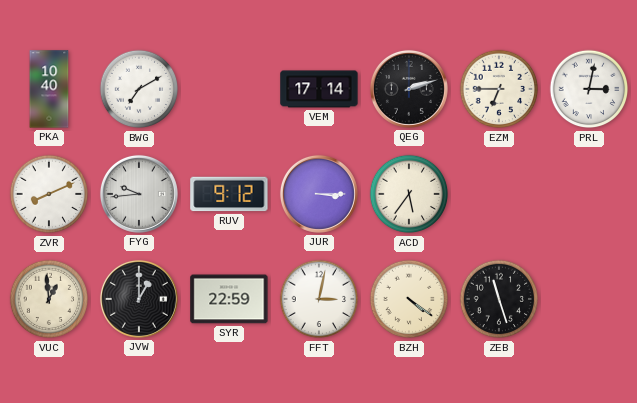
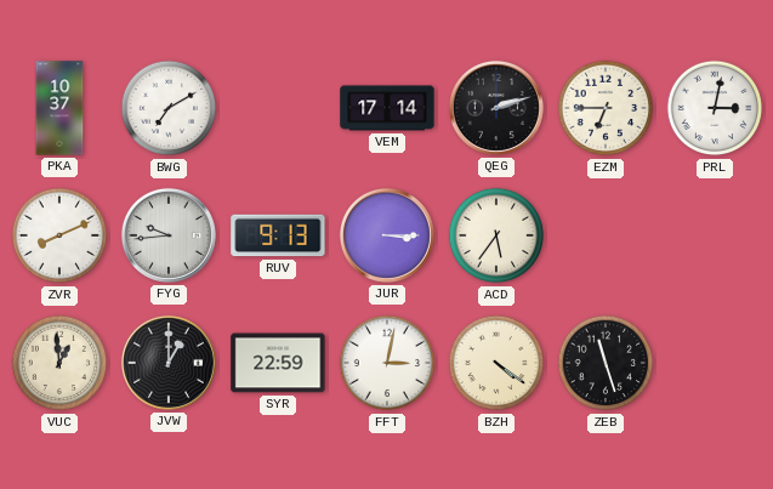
PKA: 10:40 -> 10:37
RUV: 9:12 -> 9:13
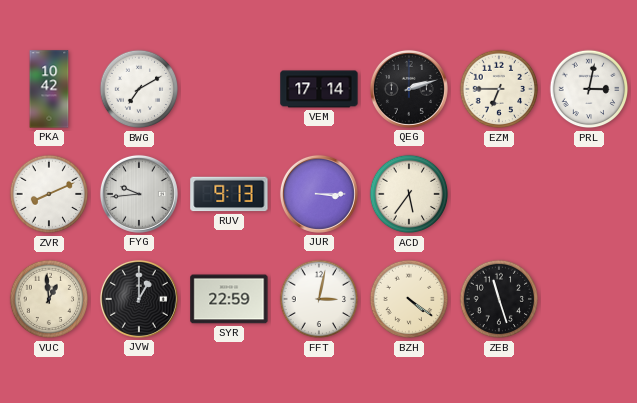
PKA: 10:37 -> 10:42
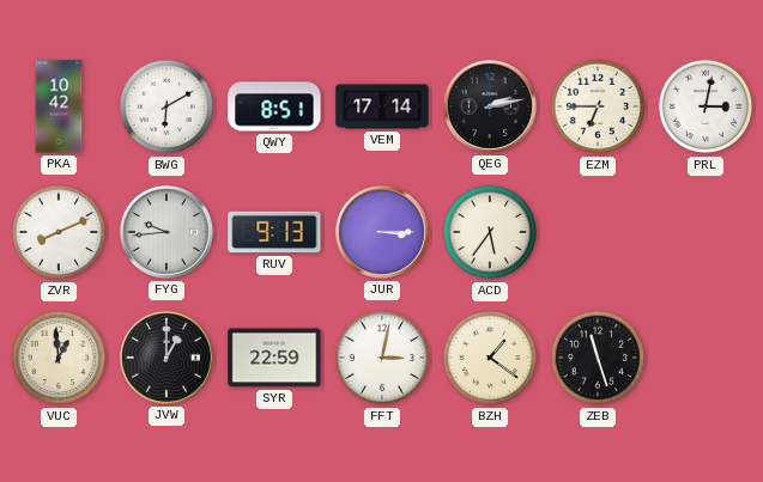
BWG: 7:10 -> 6:10
QWY: none -> 8:51
QEG: 2:12 -> 2:13
BZH: 4:21 -> 1:21
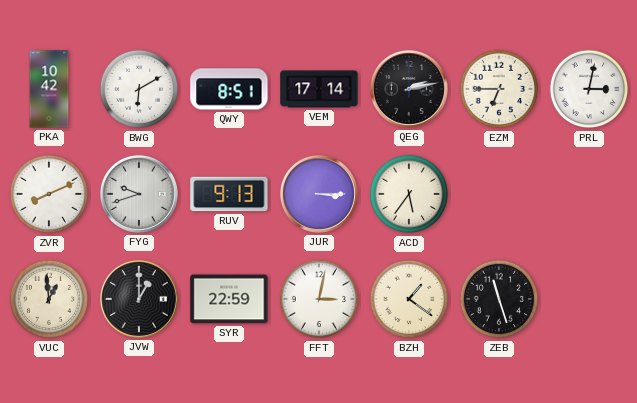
FYG: 9:44 -> 9:42
